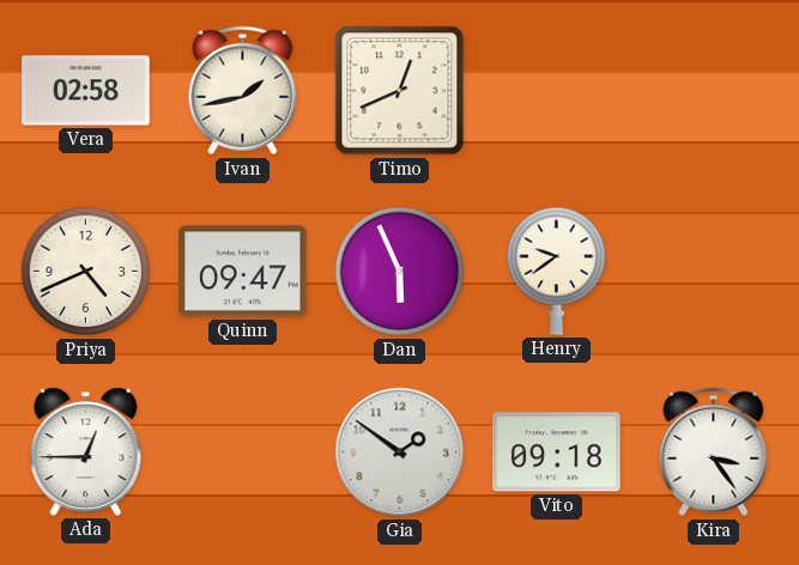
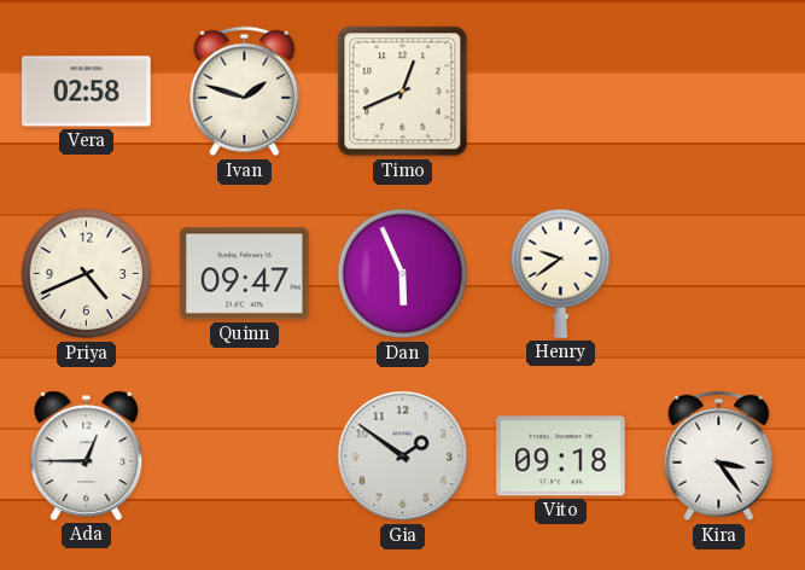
Ivan: 1:43 -> 1:48
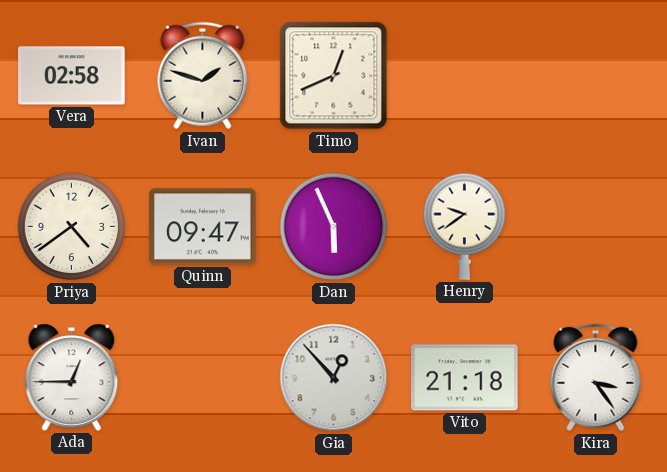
Priya: 4:41 -> 4:39
Gia: 1:51 -> 12:53
Vito: 09:18 -> 21:18
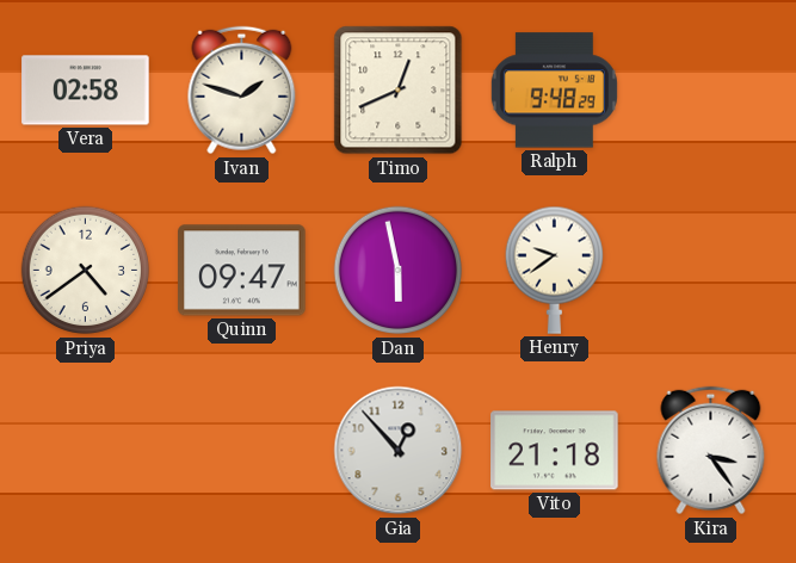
Ralph: none -> 9:48
Dan: 5:56 -> 5:58
Ada: 12:45 -> none
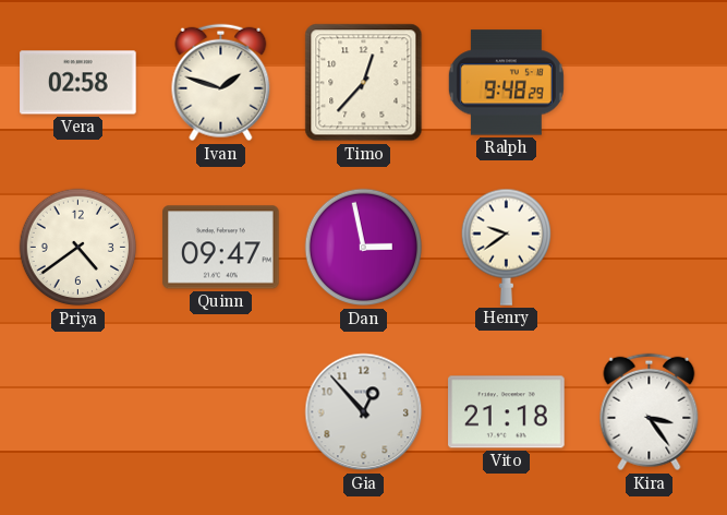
Timo: 12:41 -> 12:37
Dan: 5:58 -> 2:58
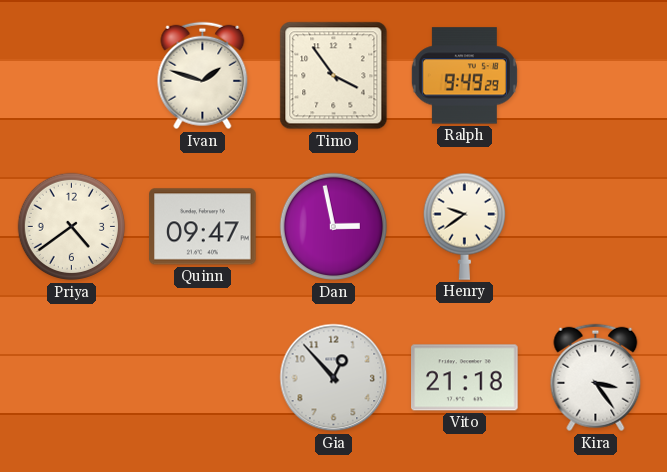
Vera: 02:58 -> none
Timo: 12:37 -> 3:54
Ralph: 9:48 -> 9:49
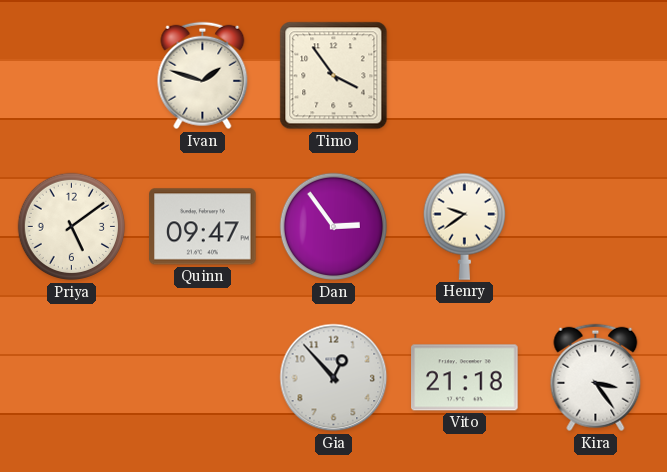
Ralph: 9:49 -> none
Priya: 4:39 -> 5:09
Dan: 2:58 -> 2:54
